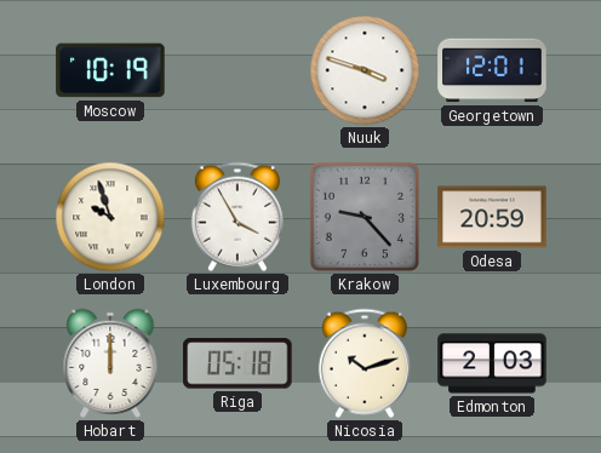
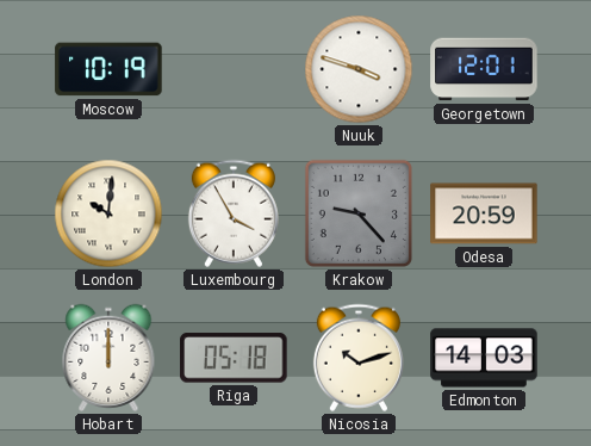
London: 9:57 -> 10:01
Edmonton: 2:03 -> 14:03
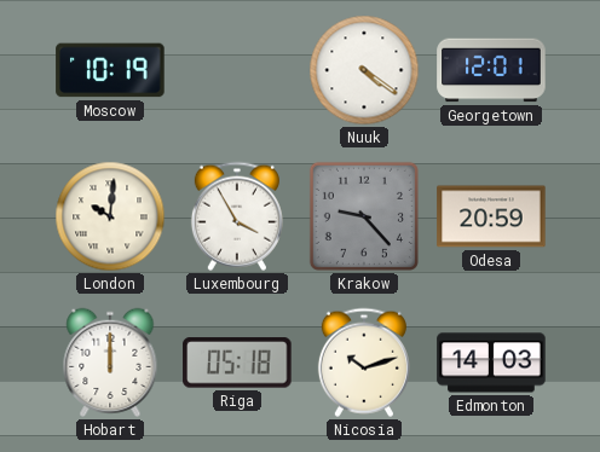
Nuuk: 3:48 -> 4:21
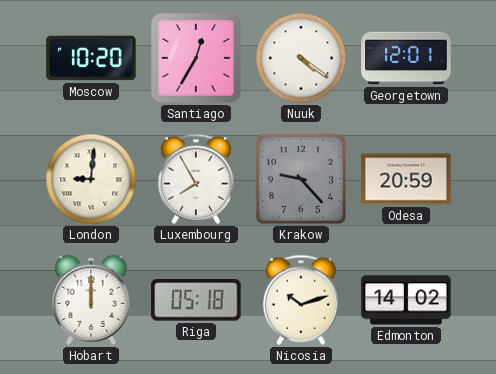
Moscow: 10:19 -> 10:20
Santiago: none -> 12:35
London: 10:01 -> 9:01
Luxembourg: 3:55 -> 7:55
Edmonton: 14:03 -> 14:02
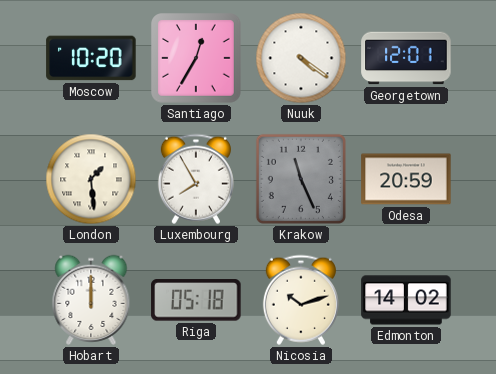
London: 9:01 -> 1:29
Krakow: 9:23 -> 11:26
